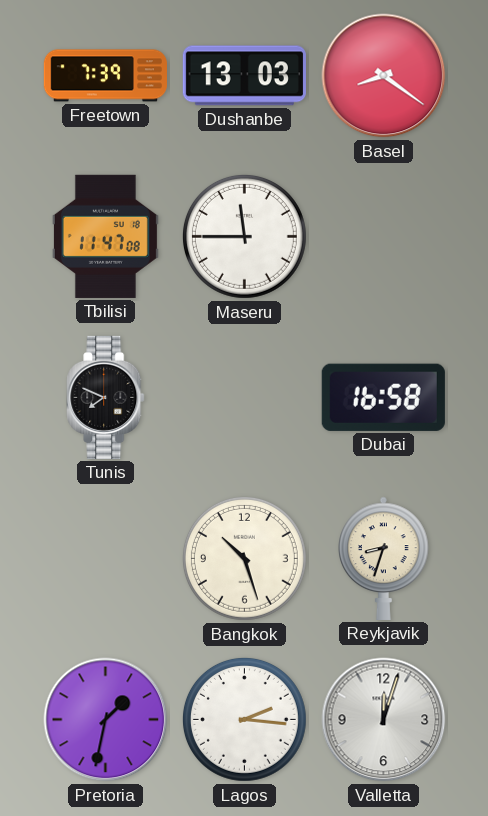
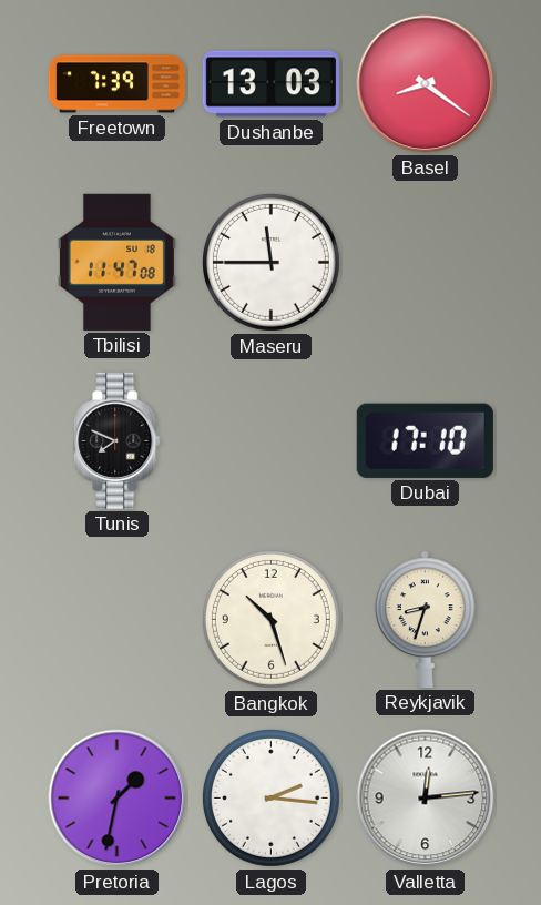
Dubai: 16:58 -> 17:10
Valletta: 12:03 -> 12:14
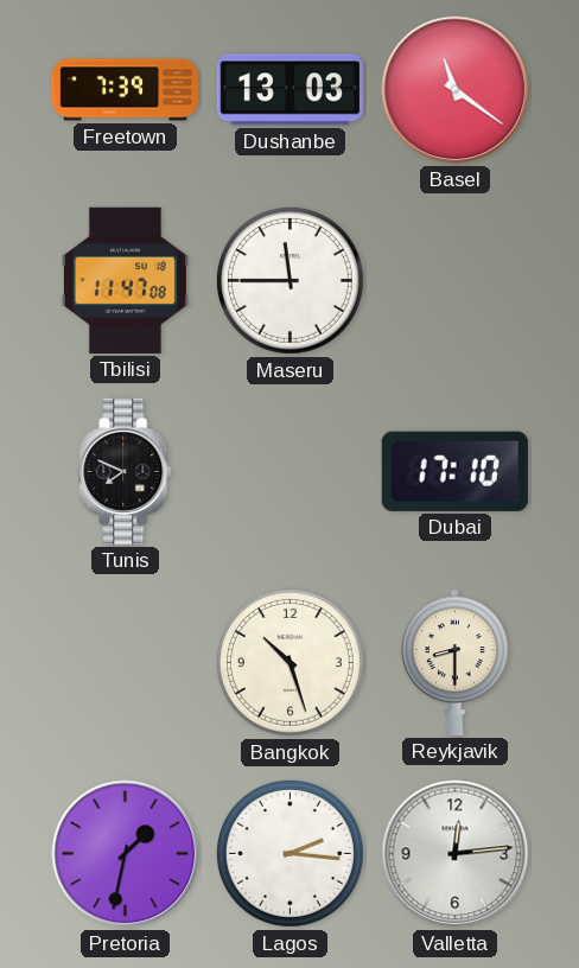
Basel: 8:21 -> 11:21
Reykjavik: 8:33 -> 8:30
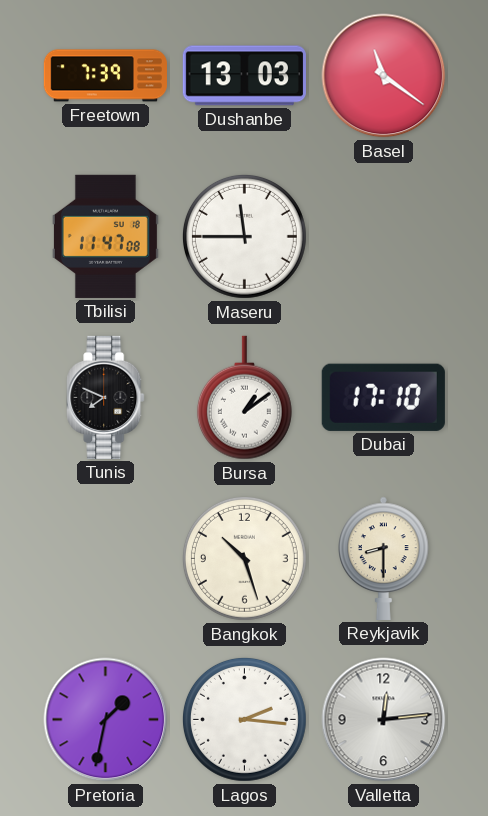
Bursa: none -> 1:09
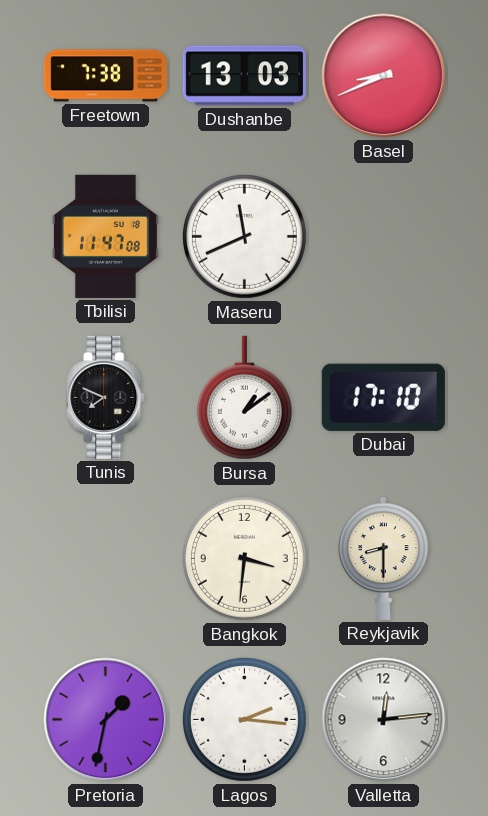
Freetown: 7:39 -> 7:38
Basel: 11:21 -> 8:41
Maseru: 11:45 -> 11:41
Bangkok: 10:27 -> 3:31
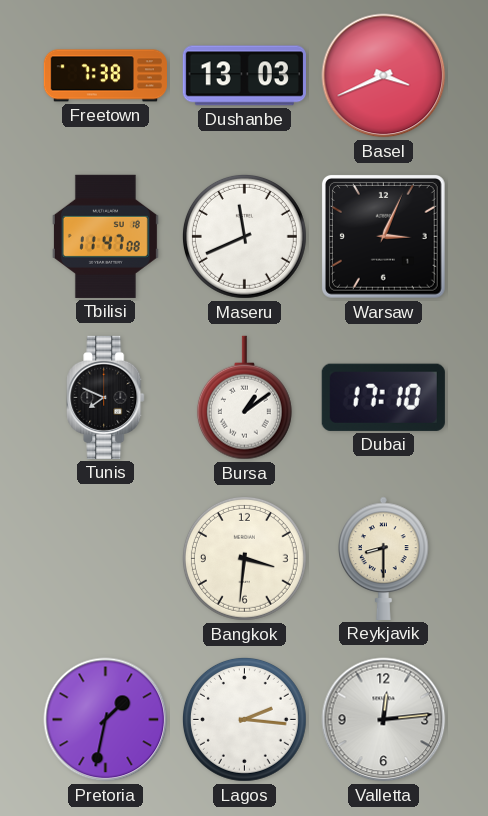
Basel: 8:41 -> 3:41
Warsaw: none -> 3:04
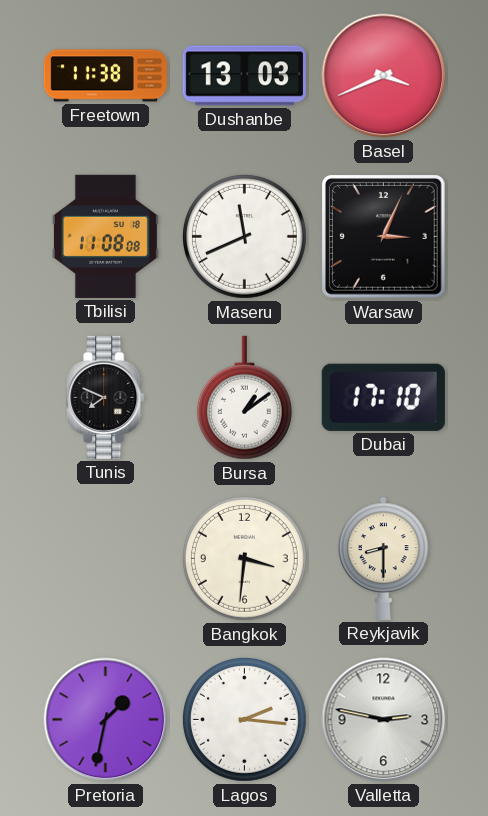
Freetown: 7:38 -> 11:38
Tbilisi: 11:47 -> 11:08
Valletta: 12:14 -> 2:47
